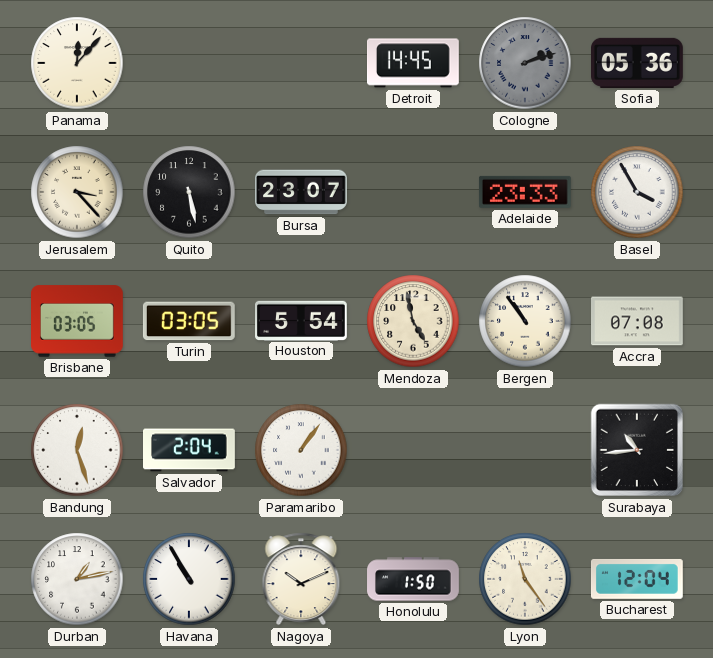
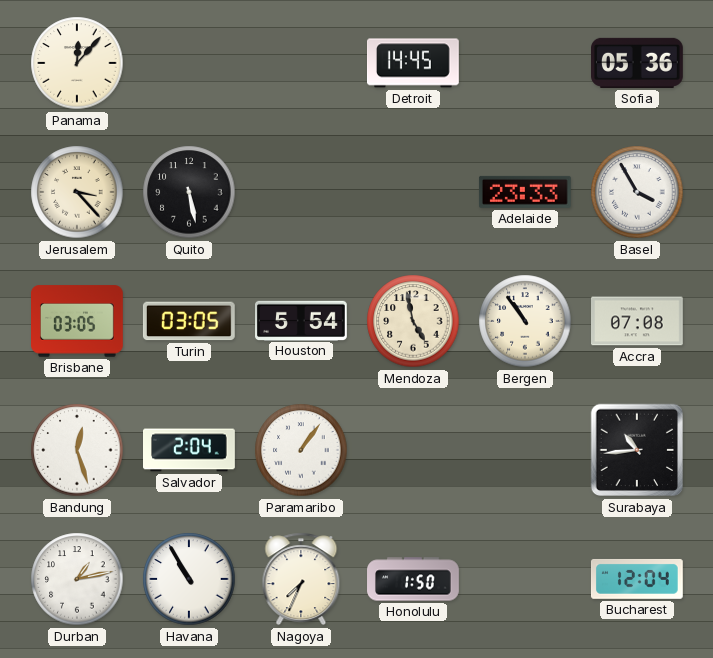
Cologne: 2:12 -> none
Bursa: 23:07 -> none
Nagoya: 10:11 -> 7:34
Lyon: 11:24 -> none
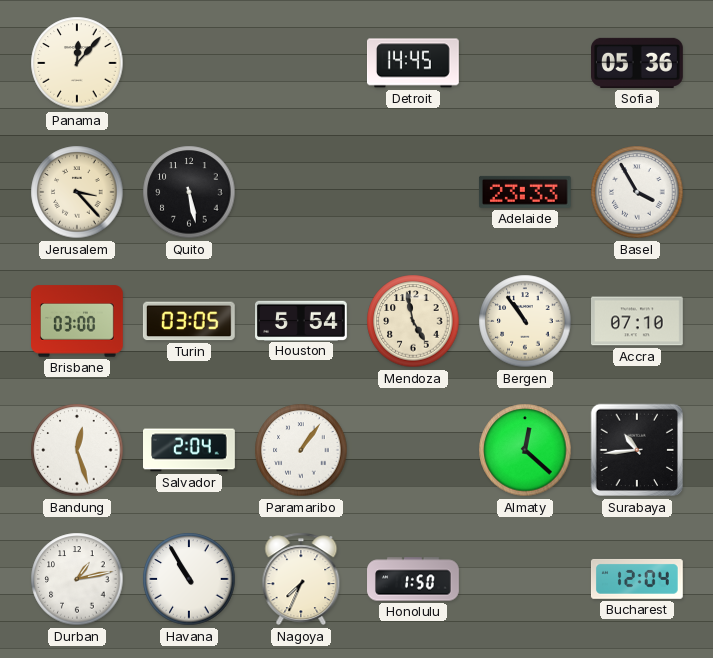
Brisbane: 03:05 -> 03:00
Accra: 07:08 -> 07:10
Almaty: none -> 12:22
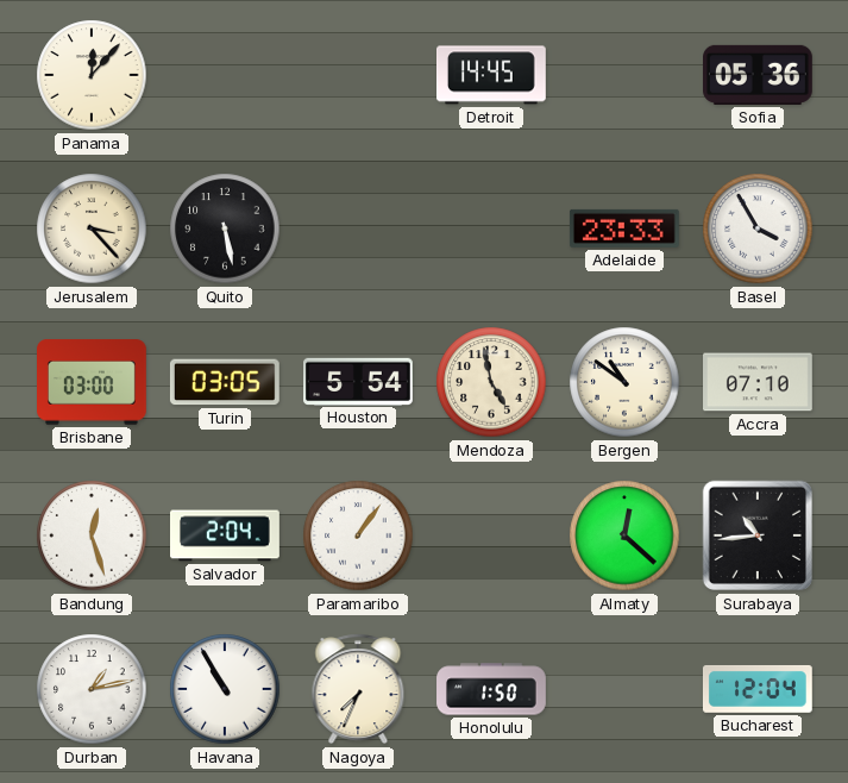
Bergen: 10:54 -> 10:51
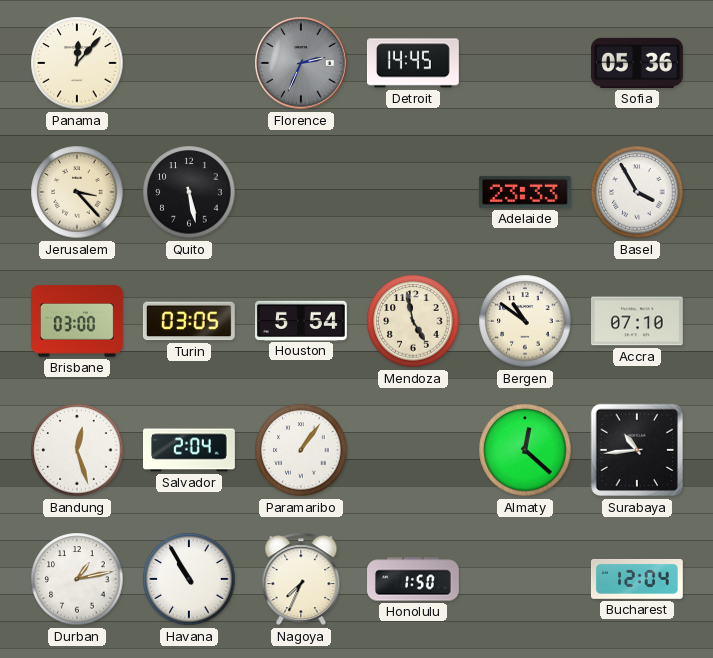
Florence: none -> 2:34
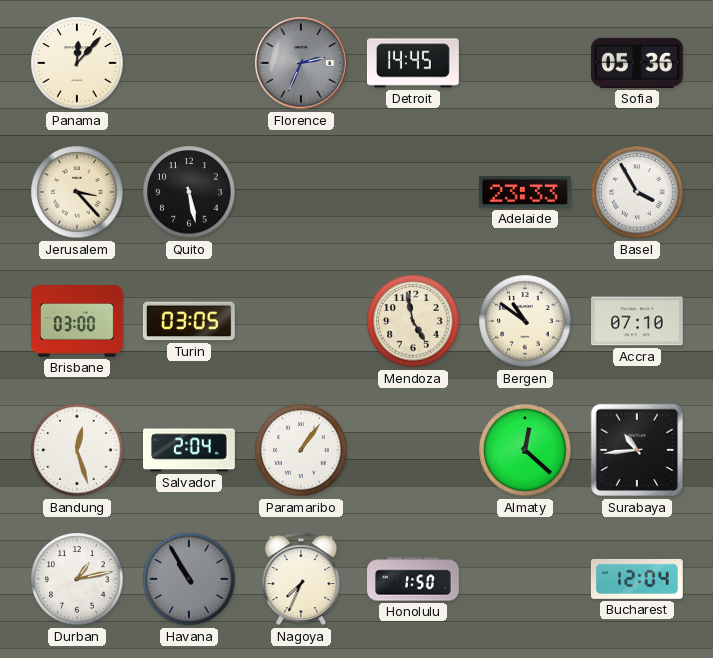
Houston: 5:54 -> none
Havana dial: white -> grey
